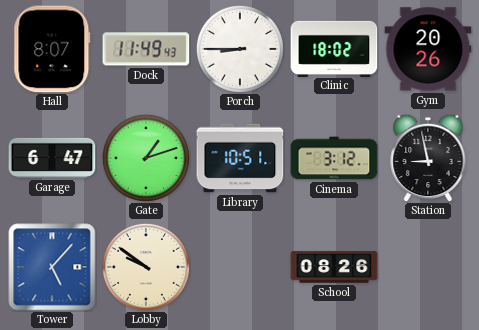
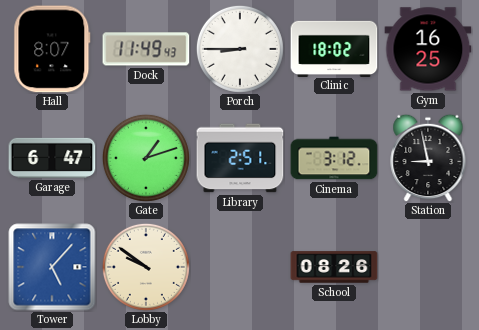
Gym: 20:26 -> 16:25
Library: 10:51 -> 2:51
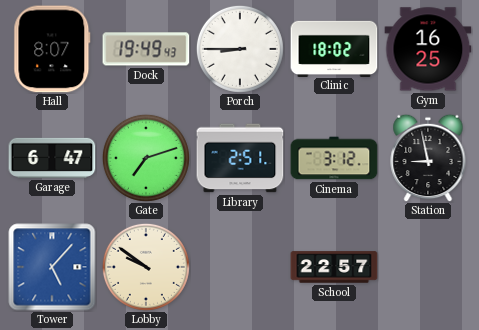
Dock: 11:49 -> 19:49
Gate: 1:12 -> 7:12
School: 08:26 -> 22:57
